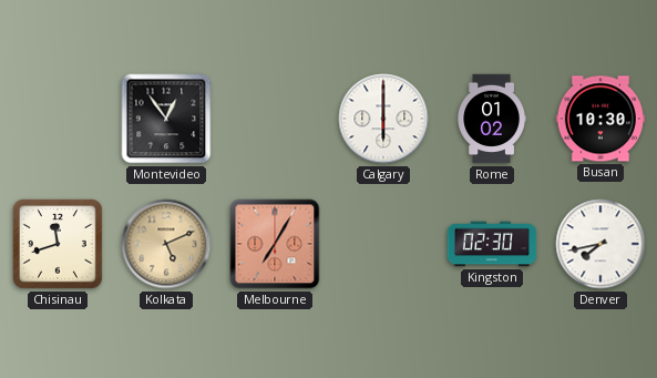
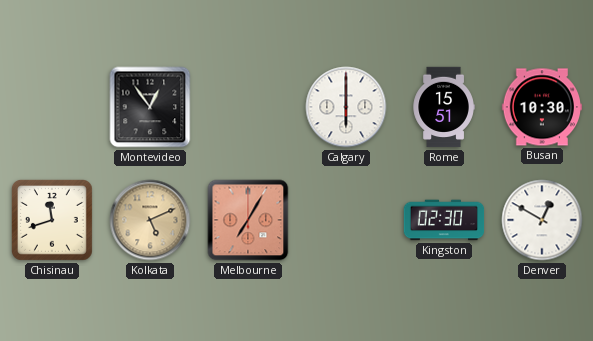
Rome: 01:02 -> 15:51
Denver: 7:43 -> 12:50
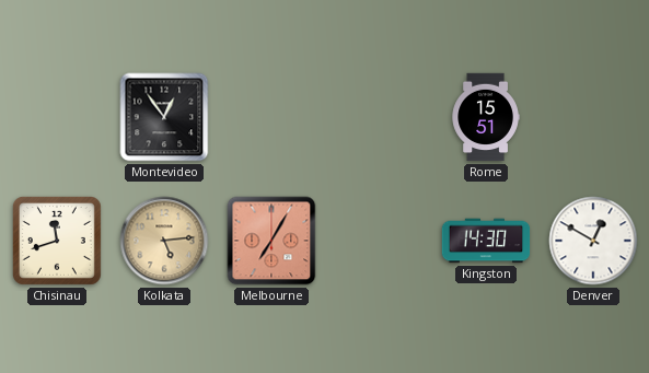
Calgary: 6:00 -> none
Busan: 10:30 -> none
Kolkata: 5:11 -> 5:14
Kingston: 02:30 -> 14:30
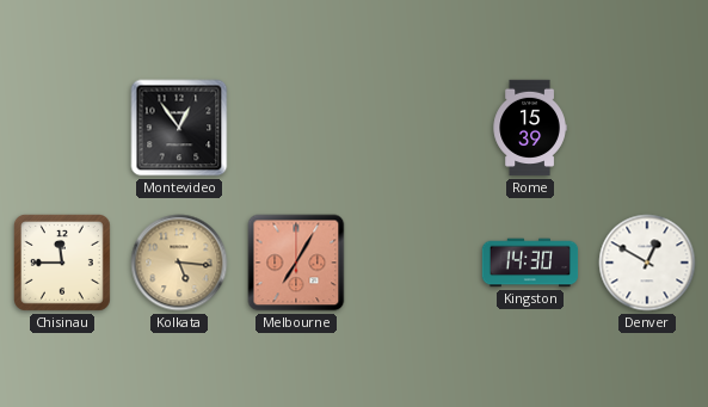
Rome: 15:51 -> 15:39
Chisinau: 11:42 -> 11:45
Kolkata: 5:14 -> 5:16
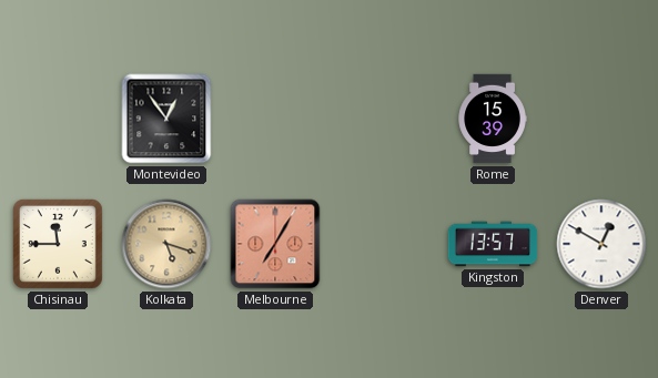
Kolkata: 5:16 -> 5:18
Kingston: 14:30 -> 13:57
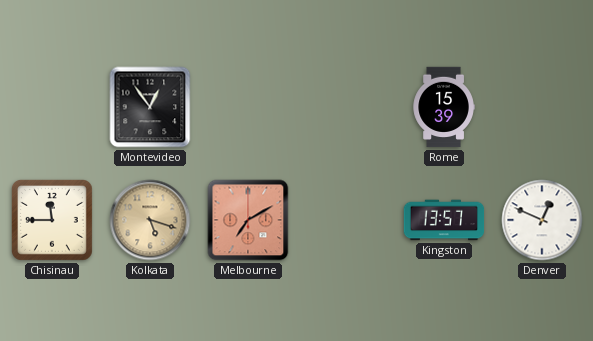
Melbourne: 7:05 -> 7:10
Denver: 12:50 -> 12:49
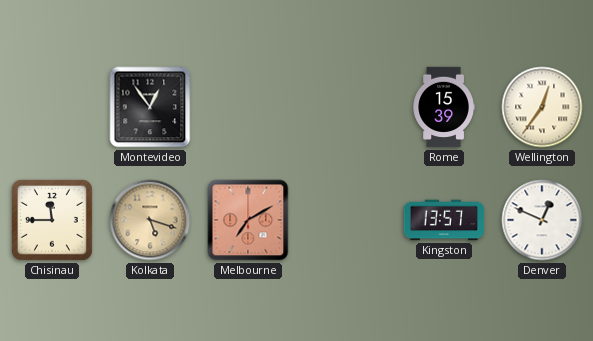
Wellington: none -> 12:36
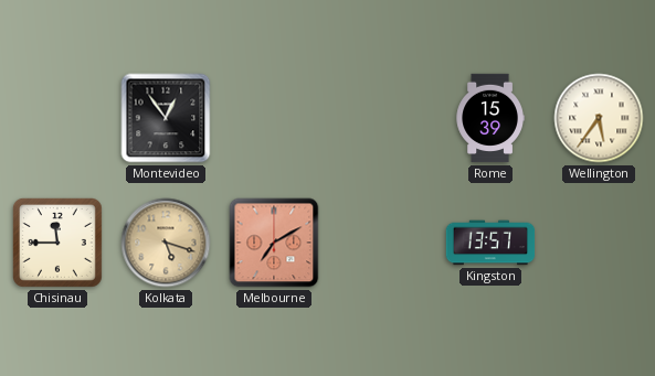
Wellington: 12:36 -> 5:36
Denver: 12:49 -> none
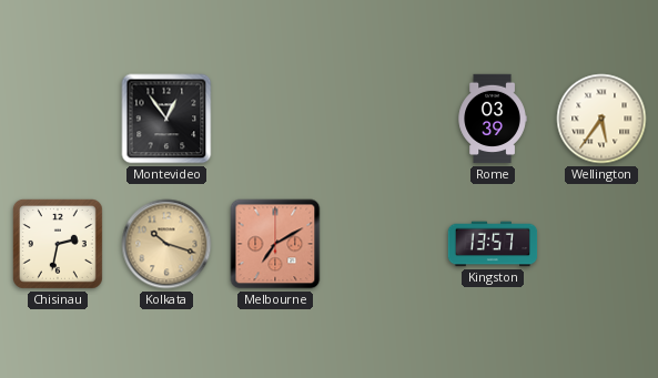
Rome: 15:39 -> 03:39
Chisinau: 11:45 -> 2:32
Kolkata: 5:18 -> 10:18
